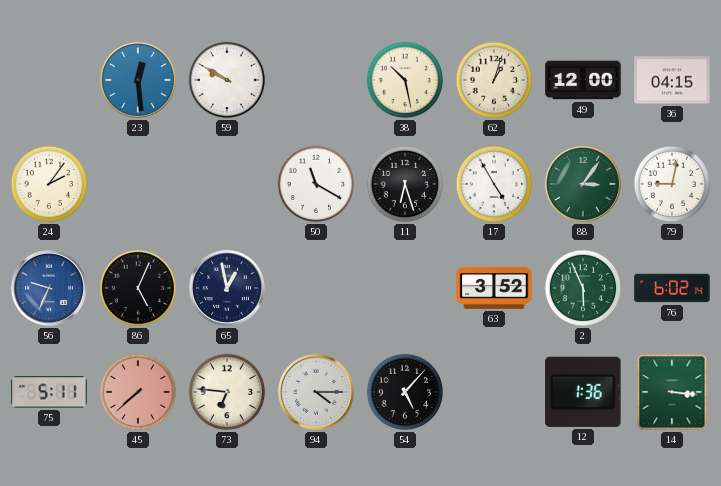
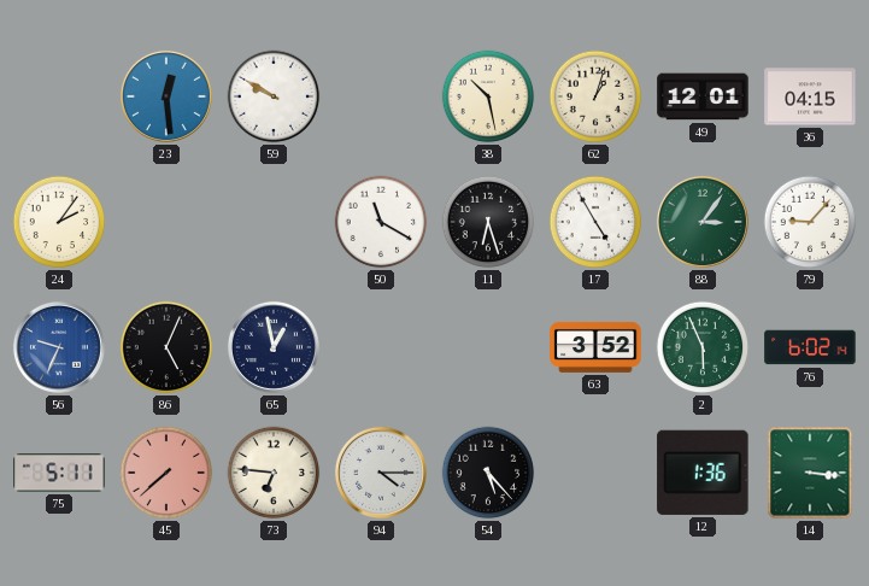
49: 12:00 -> 12:01
79: 9:02 -> 9:07
54: 5:07 -> 5:23
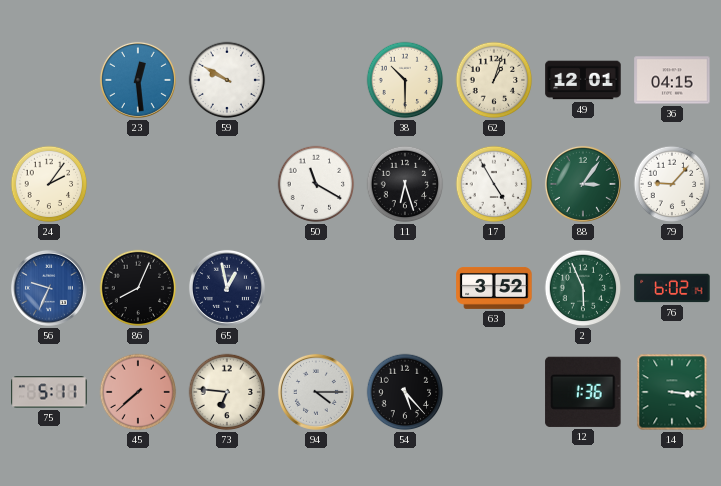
38: 10:28 -> 10:30
86: 5:04 -> 8:04
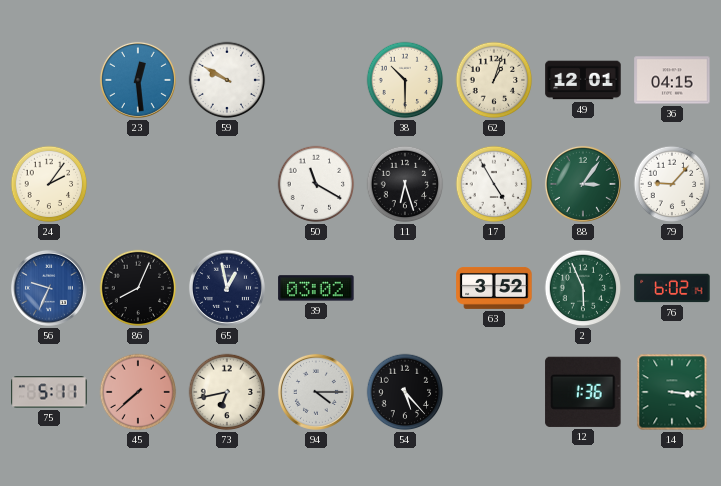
39: none -> 03:02
73: 6:46 -> 6:43
